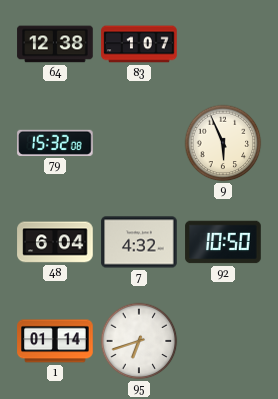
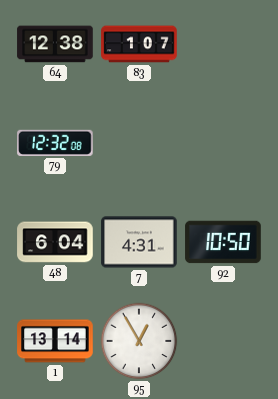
79: 15:32 -> 12:32
9: 5:56 -> none
7: 4:32 -> 4:31
1: 01:14 -> 13:14
95: 6:42 -> 12:55
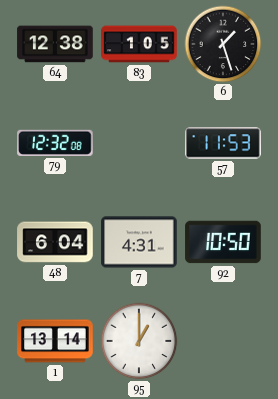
83: 1:07 -> 1:05
6: none -> 1:27
57: none -> 11:53
95: 12:55 -> 1:00
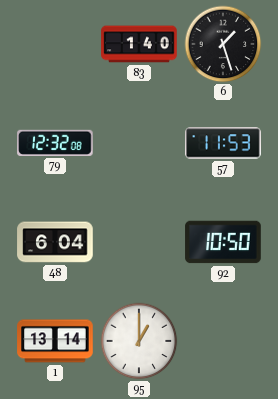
64: 12:38 -> none
83: 1:05 -> 1:40
7: 4:31 -> none
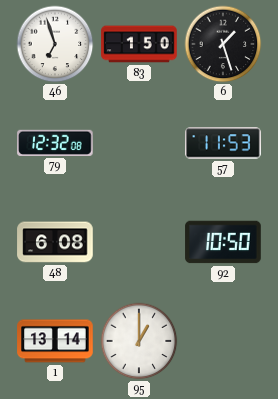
46: none -> 6:57
83: 1:40 -> 1:50
48: 6:04 -> 6:08
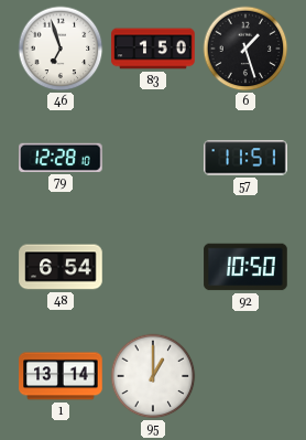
79: 12:32 -> 12:28
57: 11:53 -> 11:51
48: 6:08 -> 6:54
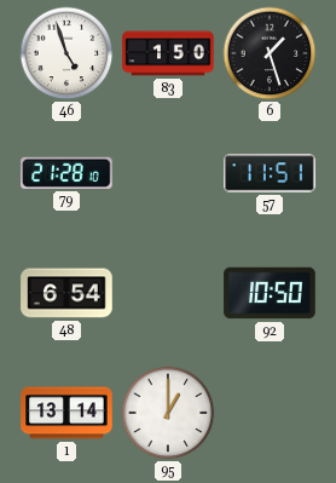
46: 6:57 -> 4:57
79: 12:28 -> 21:28
